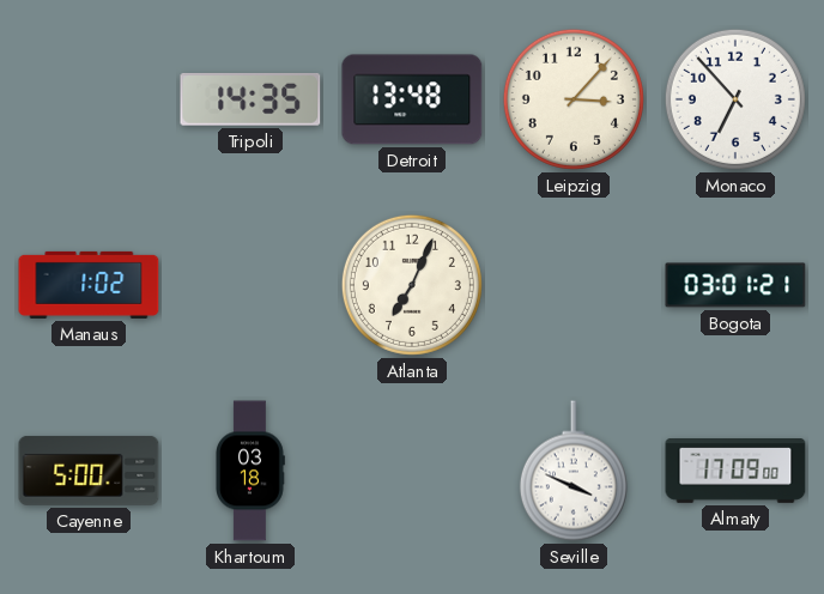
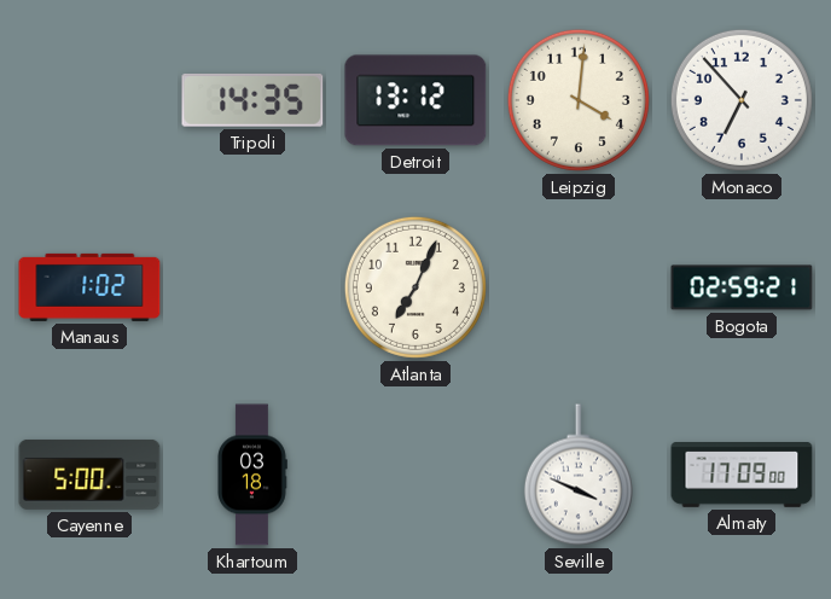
Detroit: 13:48 -> 13:12
Leipzig: 3:07 -> 4:01
Bogota: 03:01 -> 02:59
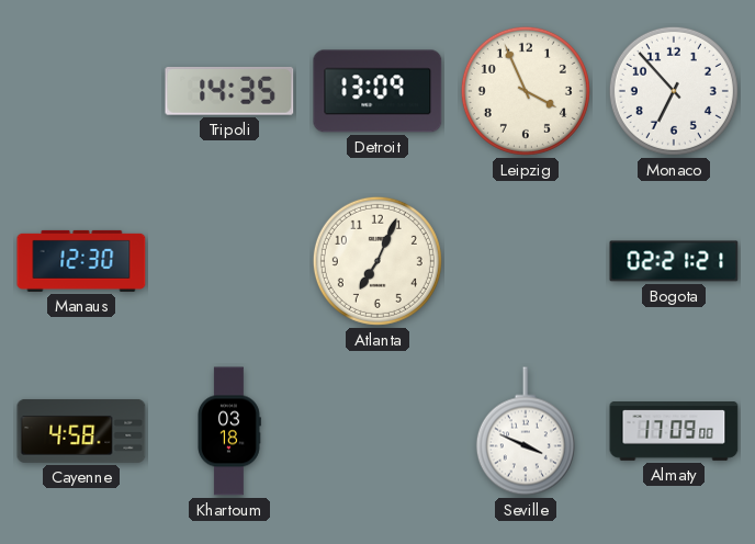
Detroit: 13:12 -> 13:09
Leipzig: 4:01 -> 3:56
Manaus: 1:02 -> 12:30
Bogota: 02:59 -> 02:21
Cayenne: 5:00 -> 4:58
